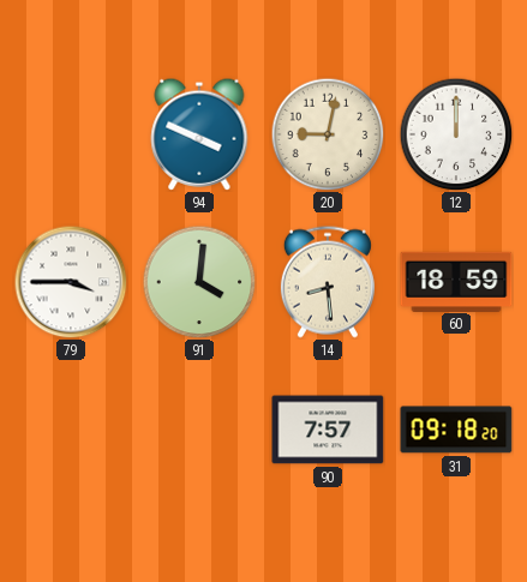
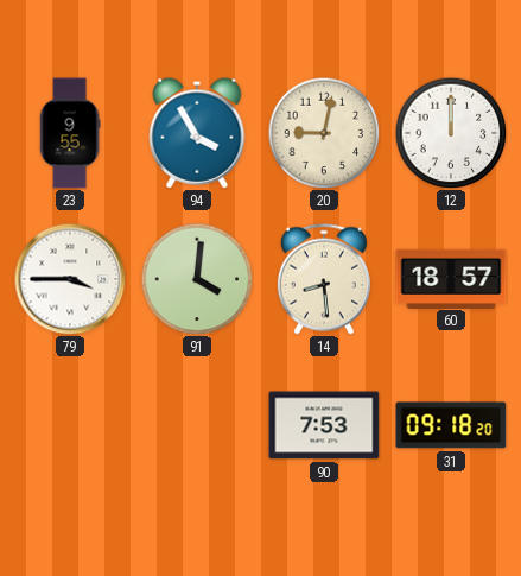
23: none -> 9:55
94: 3:49 -> 3:55
60: 18:59 -> 18:57
90: 7:57 -> 7:53
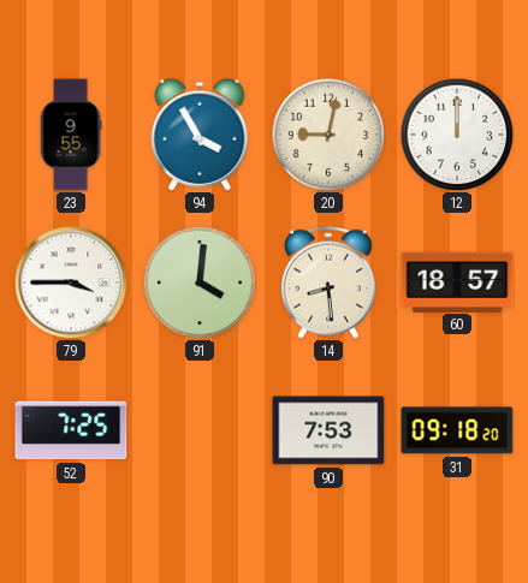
52: none -> 7:25
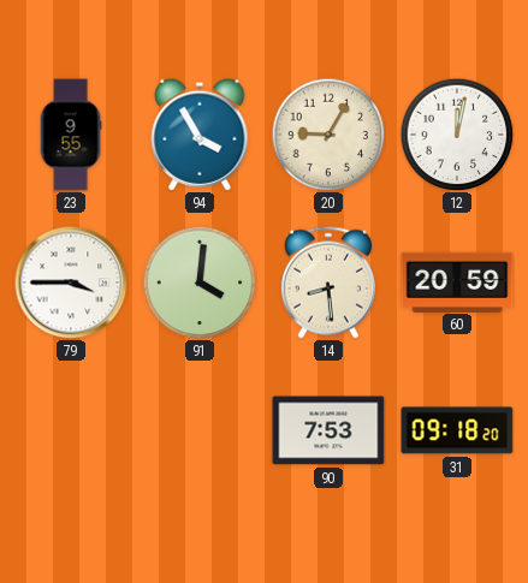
20: 9:02 -> 9:05
12: 12:00 -> 12:02
60: 18:57 -> 20:59
52: 7:25 -> none
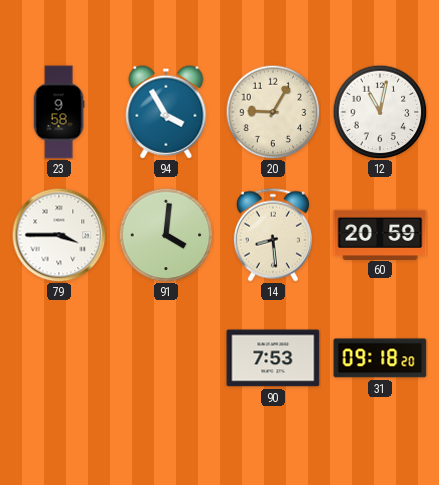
23: 9:55 -> 9:58
12: 12:02 -> 11:02
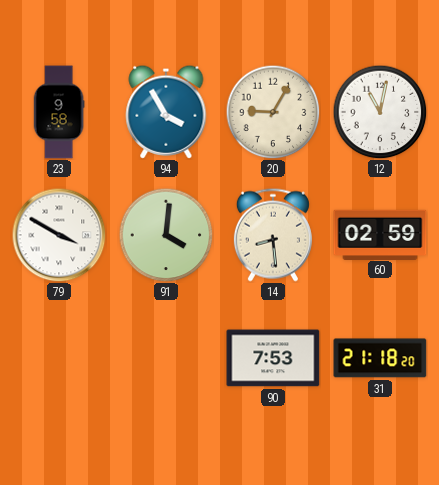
79: 3:45 -> 3:50
60: 20:59 -> 02:59
31: 09:18 -> 21:18
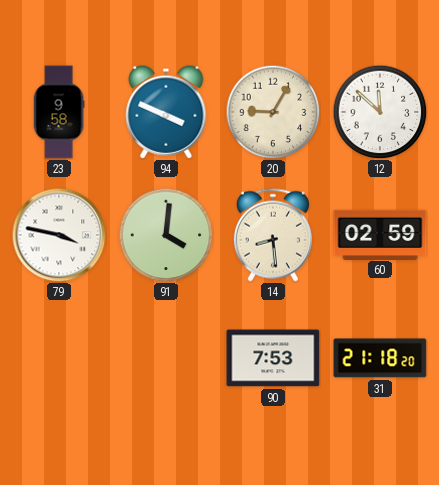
94: 3:55 -> 3:49
12: 11:02 -> 11:52
79: 3:50 -> 3:47
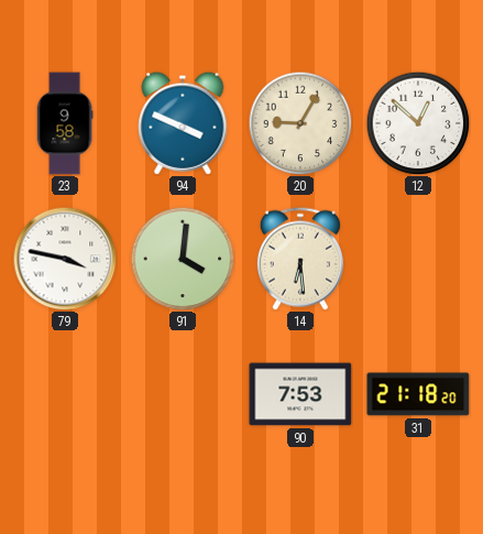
12: 11:52 -> 12:52
14: 8:29 -> 6:29
60: 02:59 -> none
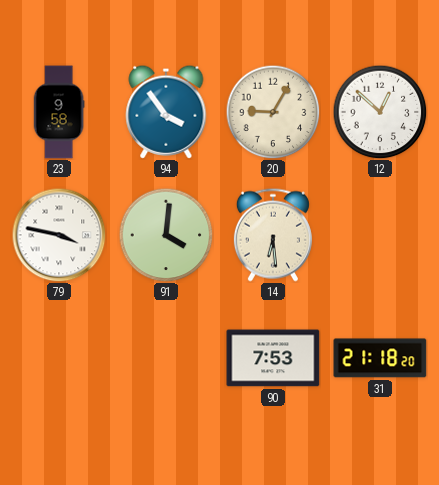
94: 3:49 -> 3:54
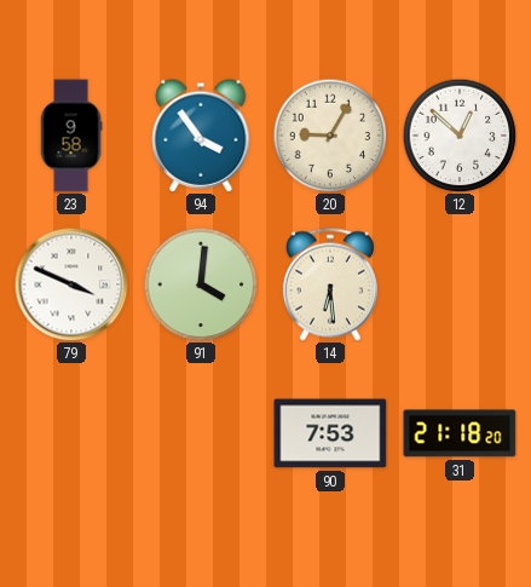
79: 3:47 -> 3:49
